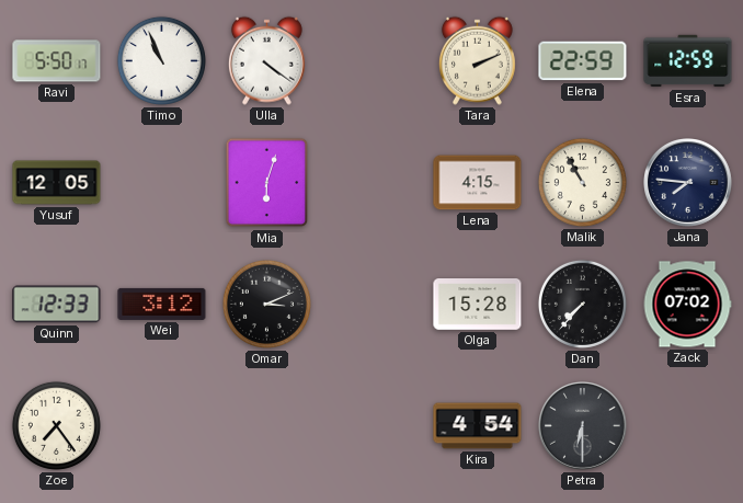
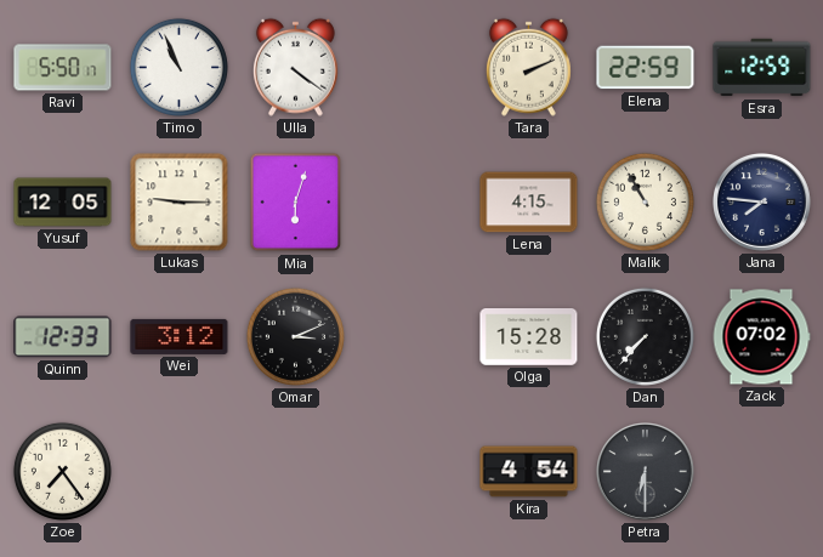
Lukas: none -> 9:15
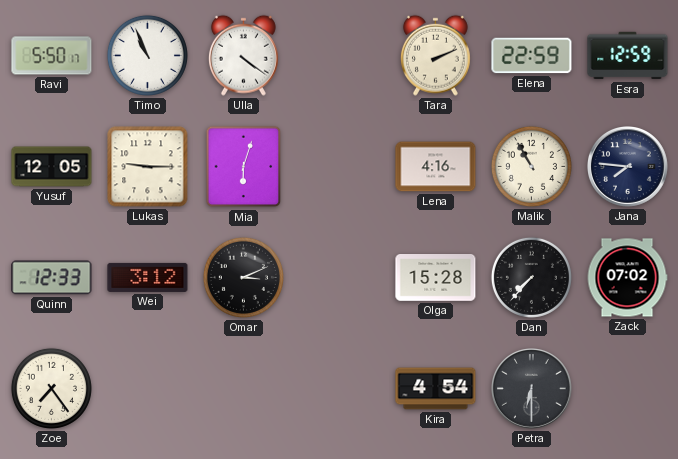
Lena: 4:15 -> 4:16
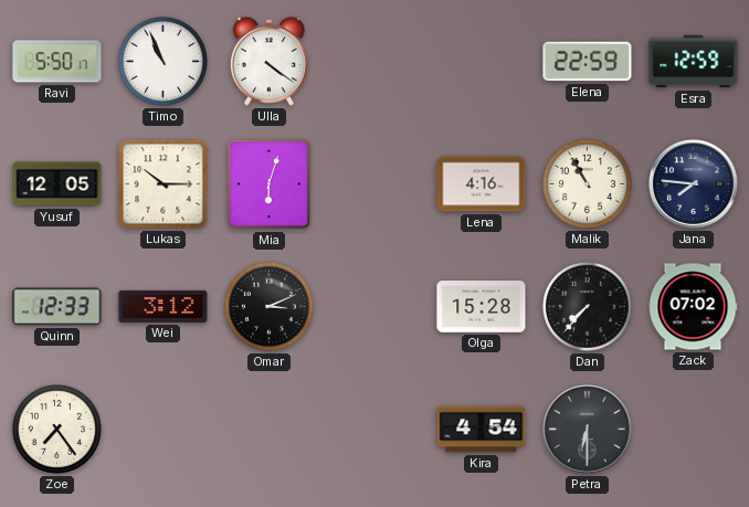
Tara: 2:11 -> none
Lukas: 9:15 -> 10:15
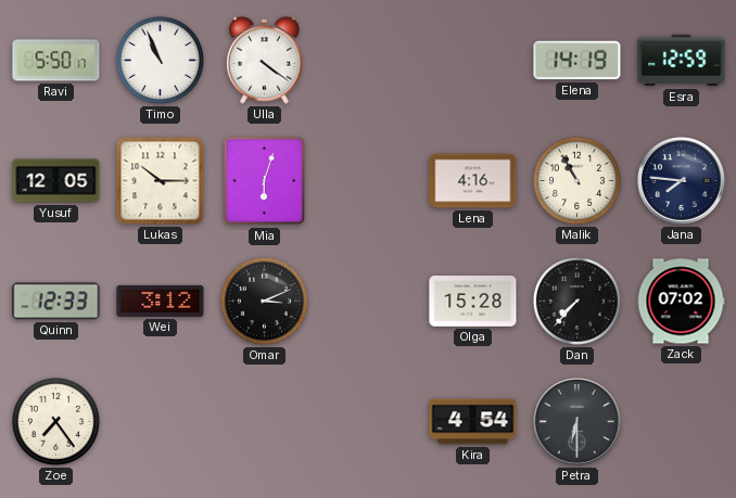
Elena: 22:59 -> 14:19
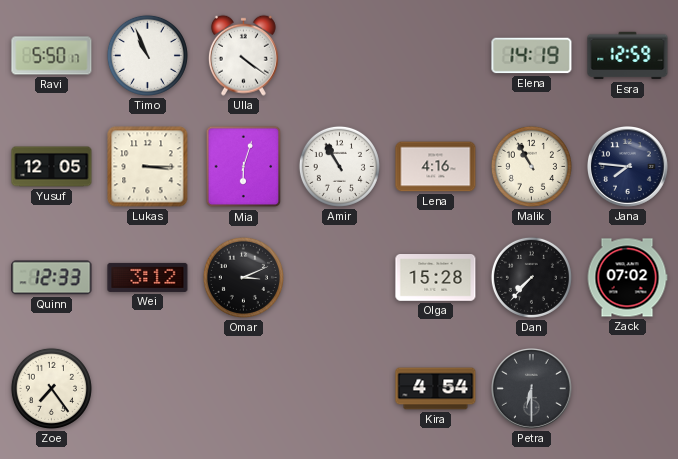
Lukas: 10:15 -> 3:15
Amir: none -> 10:55
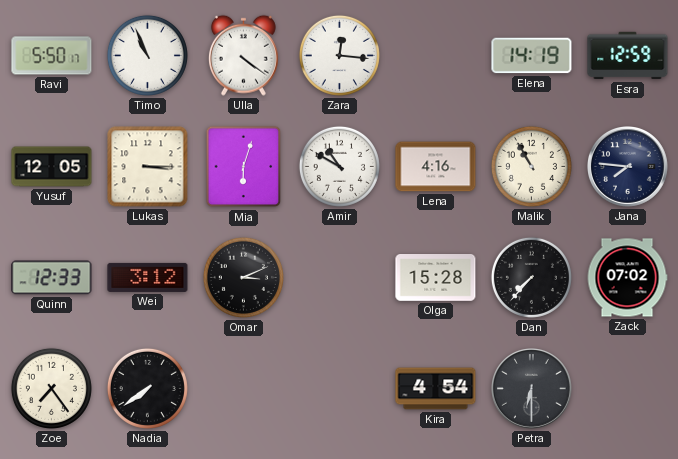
Zara: none -> 12:16
Amir: 10:55 -> 10:50
Nadia: none -> 7:39
